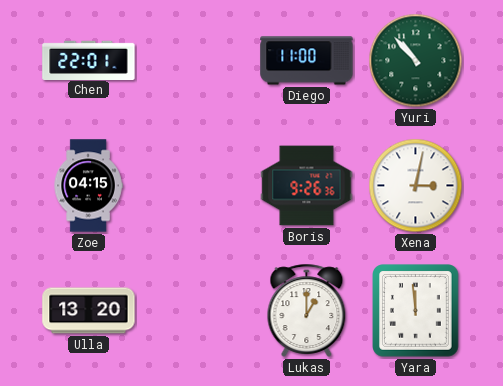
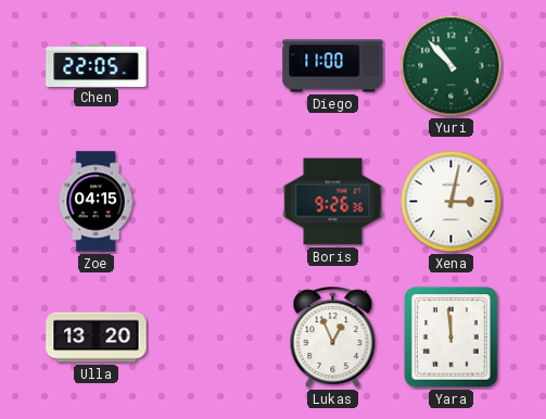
Chen: 22:01 -> 22:05
Lukas: 1:00 -> 12:56
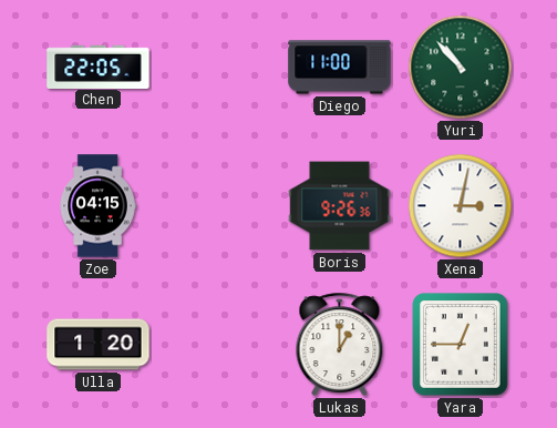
Ulla: 13:20 -> 1:20
Lukas: 12:56 -> 1:00
Yara: 11:59 -> 12:45
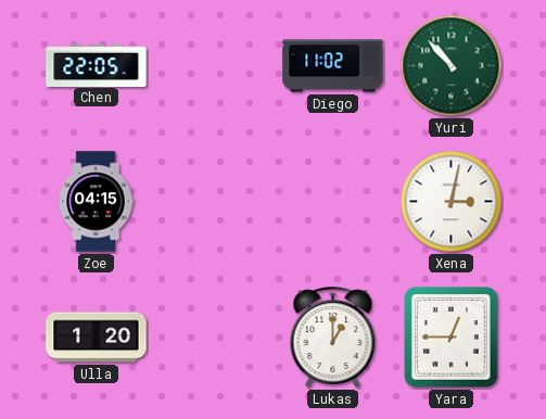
Diego: 11:00 -> 11:02
Boris: 9:26 -> none
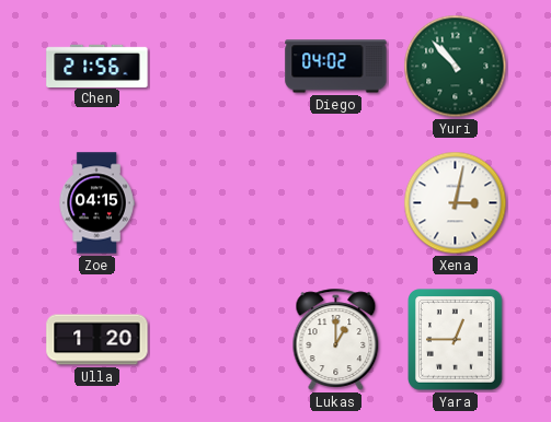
Chen: 22:05 -> 21:56
Diego: 11:02 -> 04:02
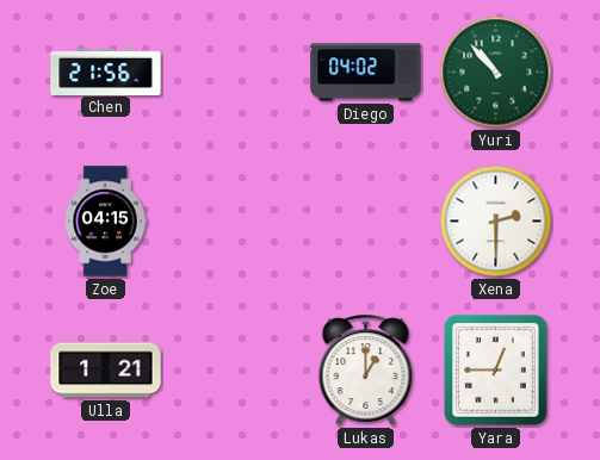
Xena: 3:02 -> 2:30
Ulla: 1:20 -> 1:21
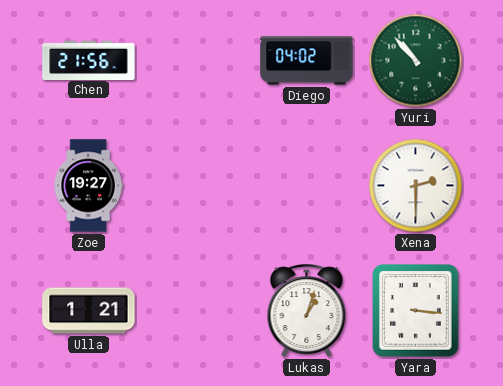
Zoe: 04:15 -> 19:27
Lukas: 1:00 -> 1:03
Yara: 12:45 -> 3:16
